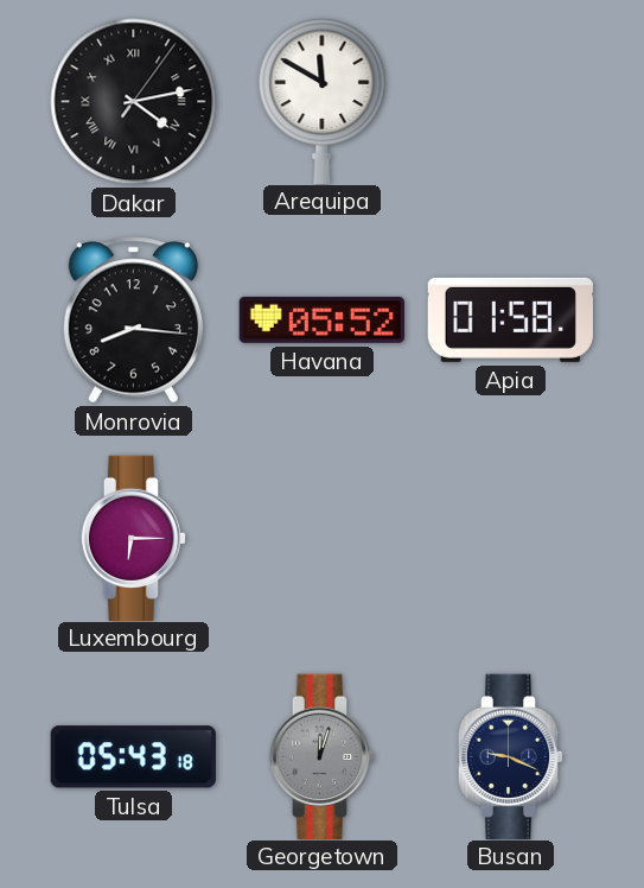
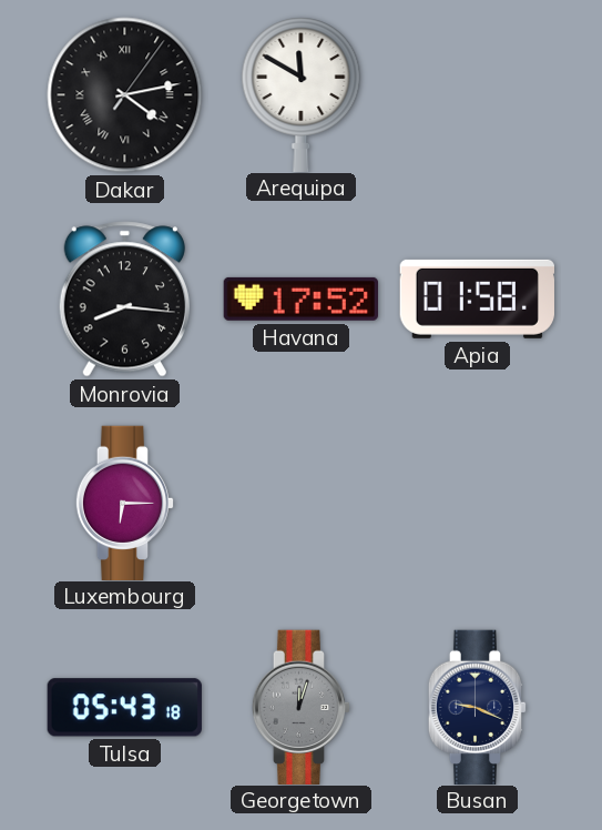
Havana: 05:52 -> 17:52
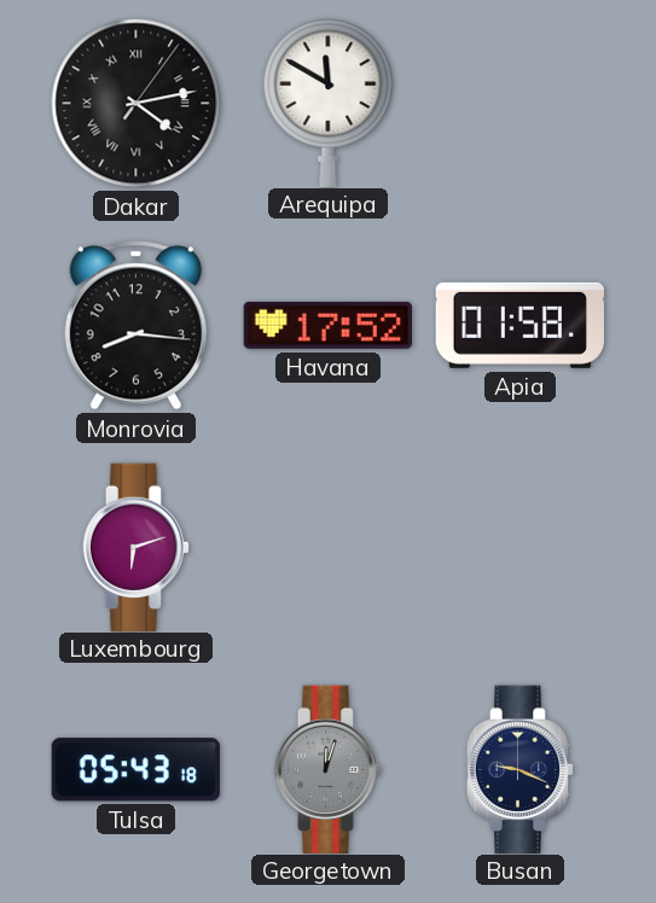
Luxembourg: 6:15 -> 6:12
